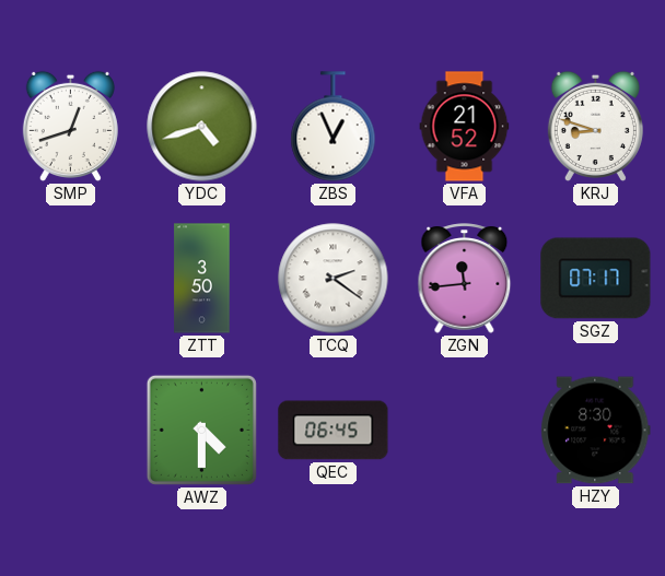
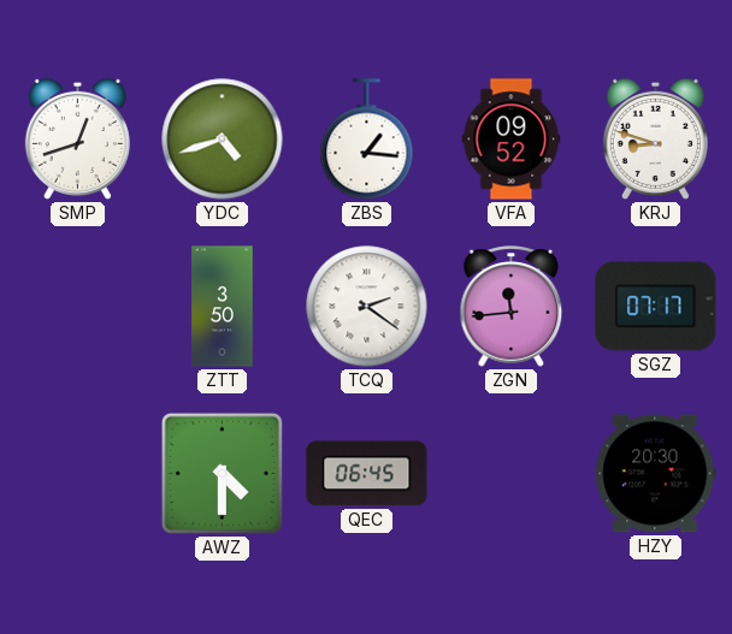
ZBS: 12:56 -> 1:16
VFA: 21:52 -> 09:52
HZY: 8:30 -> 20:30
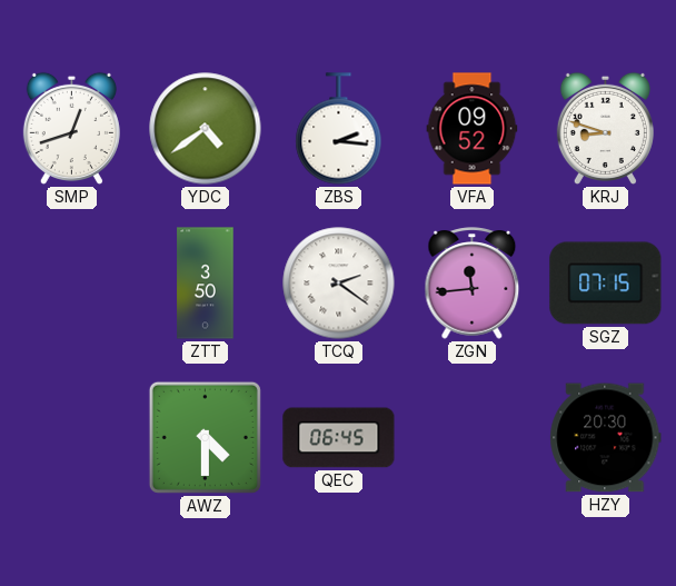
YDC: 4:42 -> 4:39
ZBS: 1:16 -> 2:16
SGZ: 07:17 -> 07:15
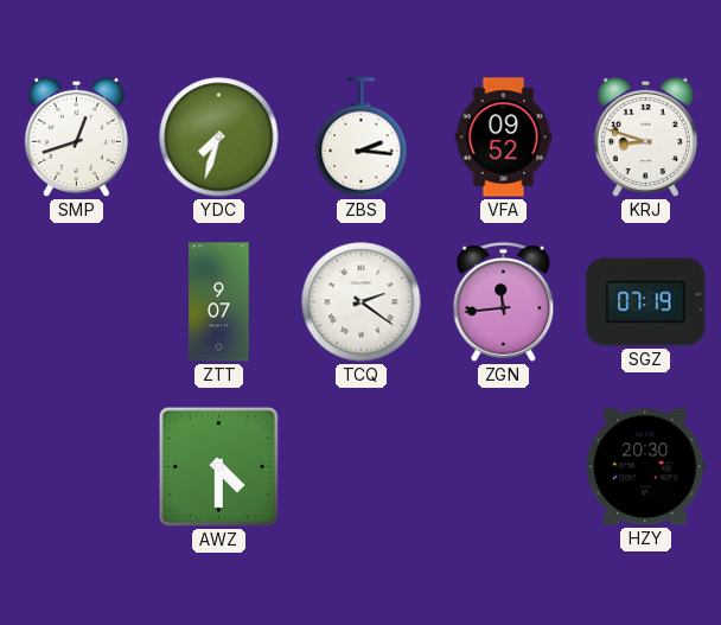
YDC: 4:39 -> 7:33
ZTT: 3:50 -> 9:07
SGZ: 07:15 -> 07:19
QEC: 06:45 -> none
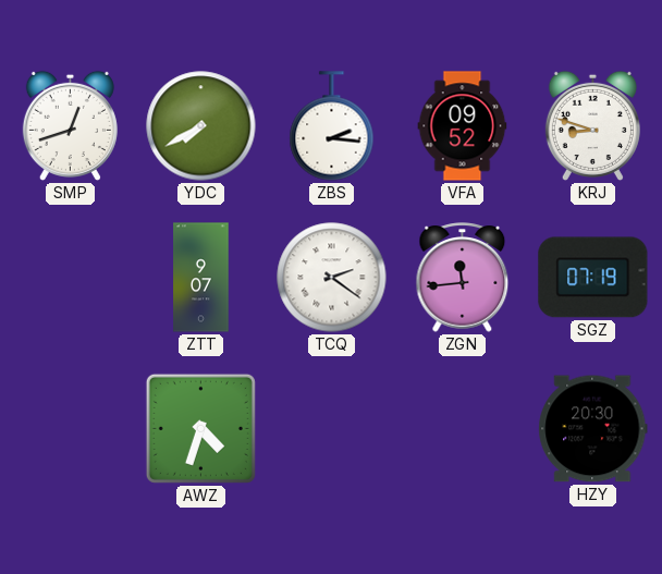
YDC: 7:33 -> 7:40
AWZ: 4:30 -> 4:33
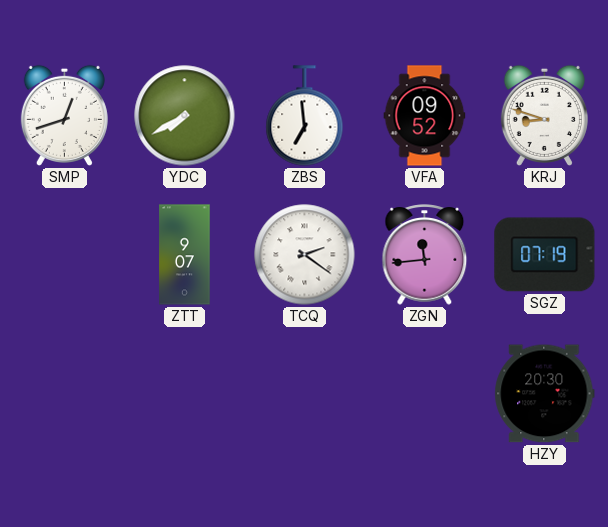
ZBS: 2:16 -> 6:59
AWZ: 4:33 -> none
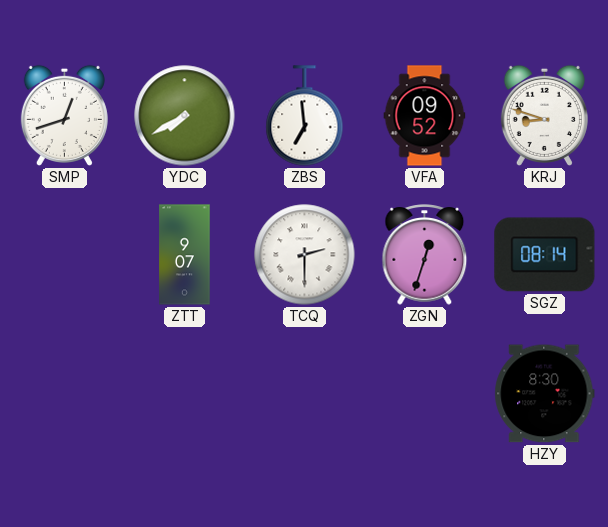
TCQ: 2:21 -> 2:30
ZGN: 11:44 -> 12:33
SGZ: 07:19 -> 08:14
HZY: 20:30 -> 8:30
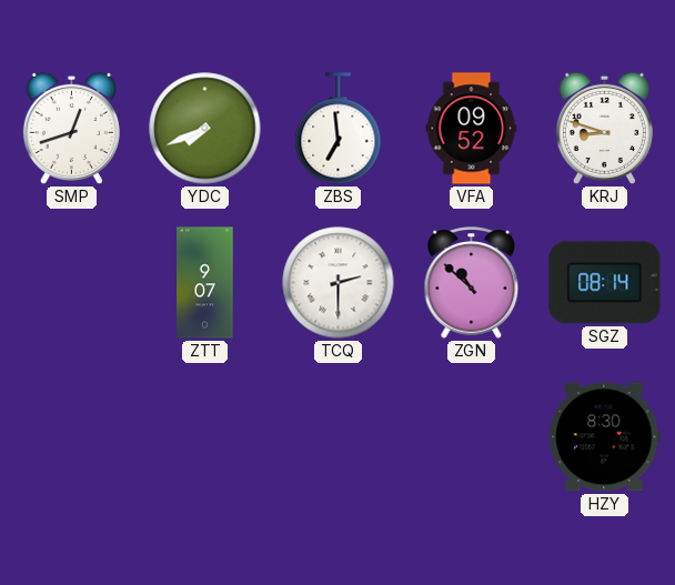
YDC: 7:40 -> 7:41
ZGN: 12:33 -> 10:52
